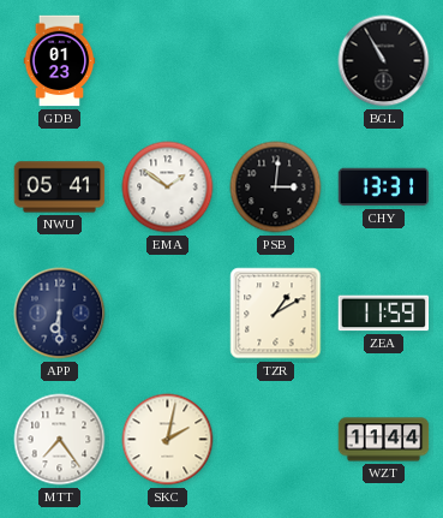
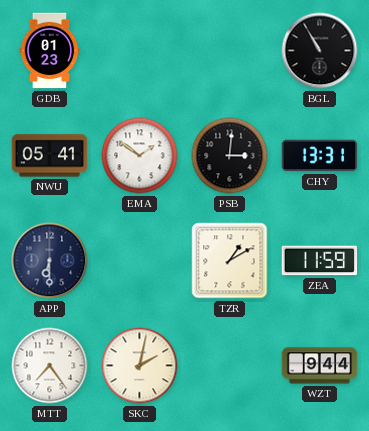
WZT: 11:44 -> 9:44
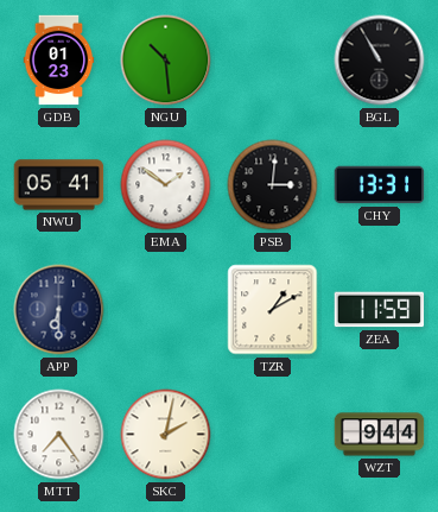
NGU: none -> 10:29
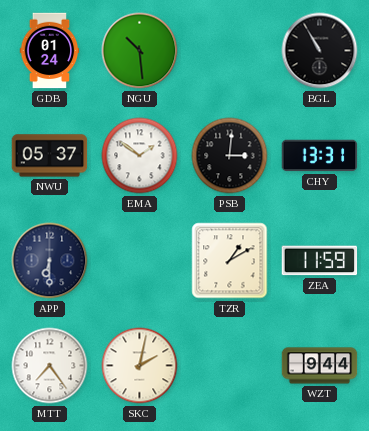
GDB: 01:23 -> 01:24
NWU: 05:41 -> 05:37
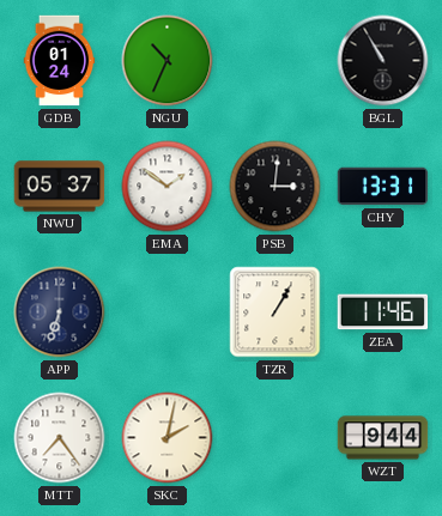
NGU: 10:29 -> 10:34
APP: 6:30 -> 6:33
TZR: 1:10 -> 1:05
ZEA: 11:59 -> 11:46
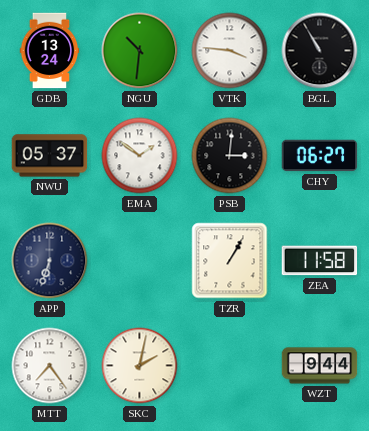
GDB: 01:24 -> 13:24
NGU: 10:34 -> 10:31
VTK: none -> 3:46
CHY: 13:31 -> 06:27
ZEA: 11:46 -> 11:58
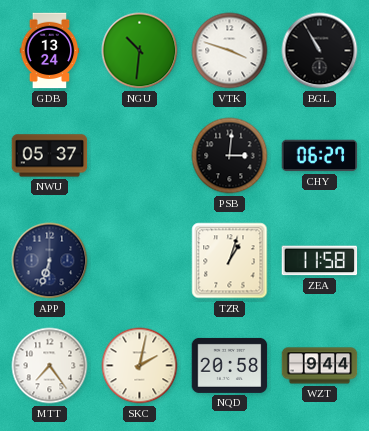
VTK: 3:46 -> 3:48
EMA: 1:51 -> none
TZR: 1:05 -> 1:03
NQD: none -> 20:58
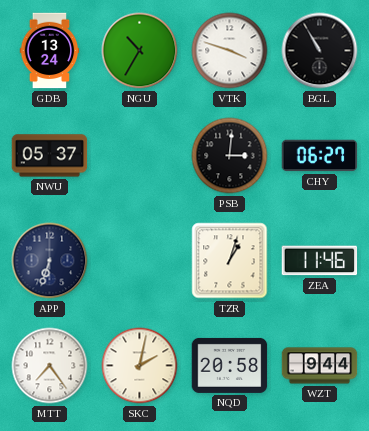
NGU: 10:31 -> 10:35
ZEA: 11:58 -> 11:46
